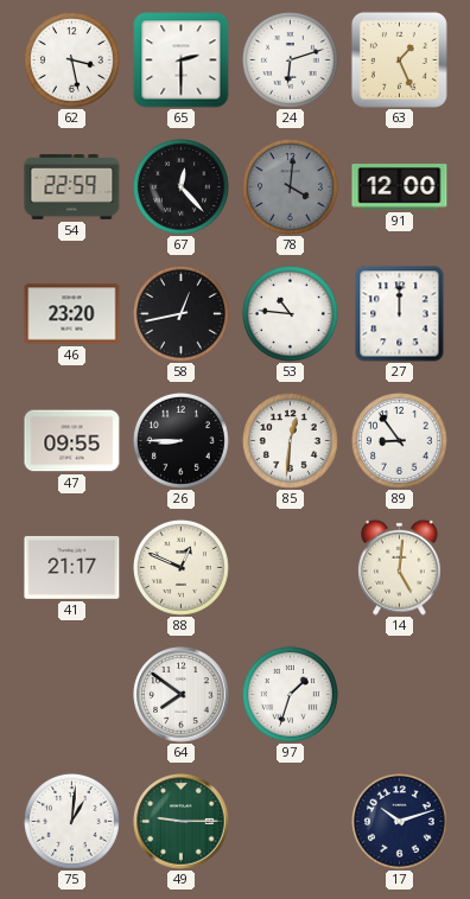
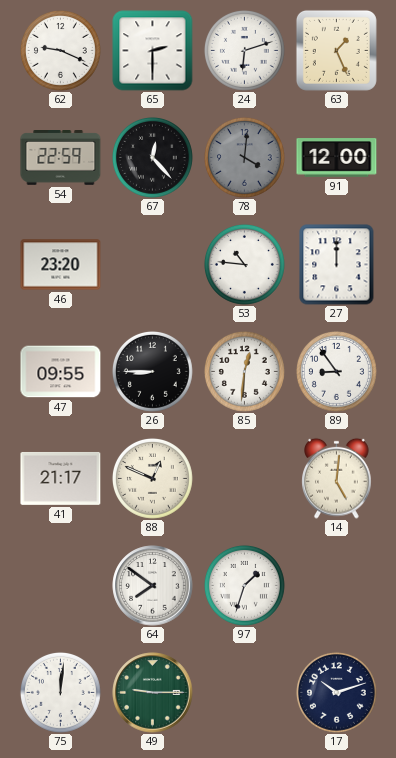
62: 3:28 -> 9:19
58: 12:43 -> none
75: 1:01 -> 12:01
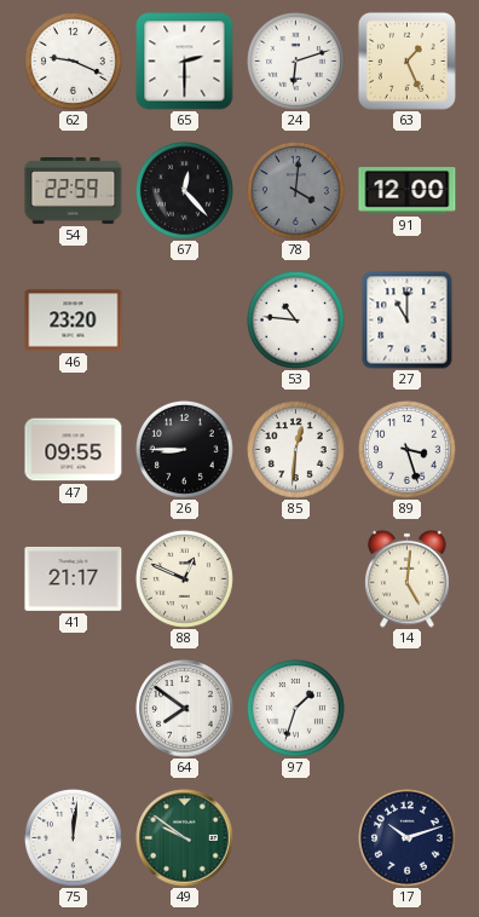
27: 12:00 -> 11:00
89: 8:54 -> 3:27
49: 9:15 -> 9:51
